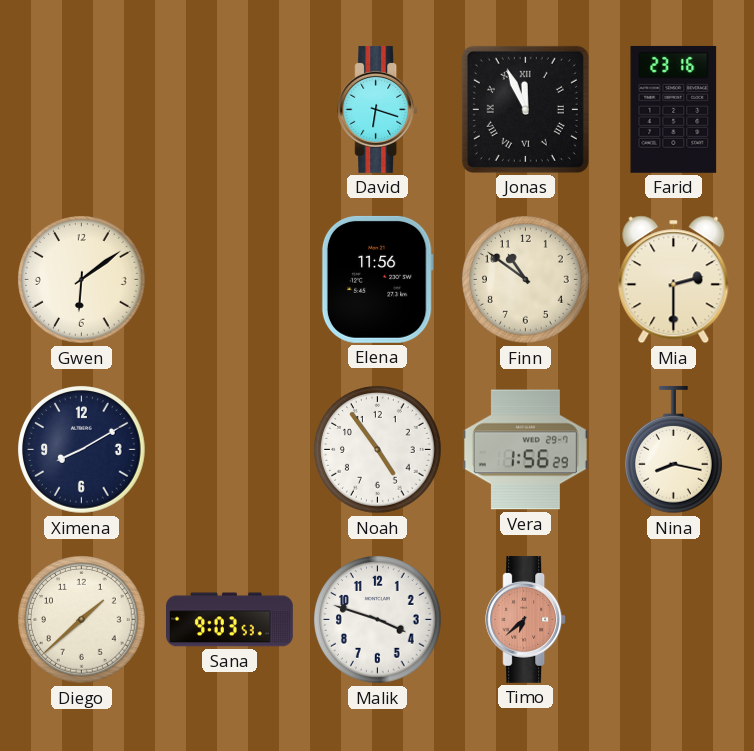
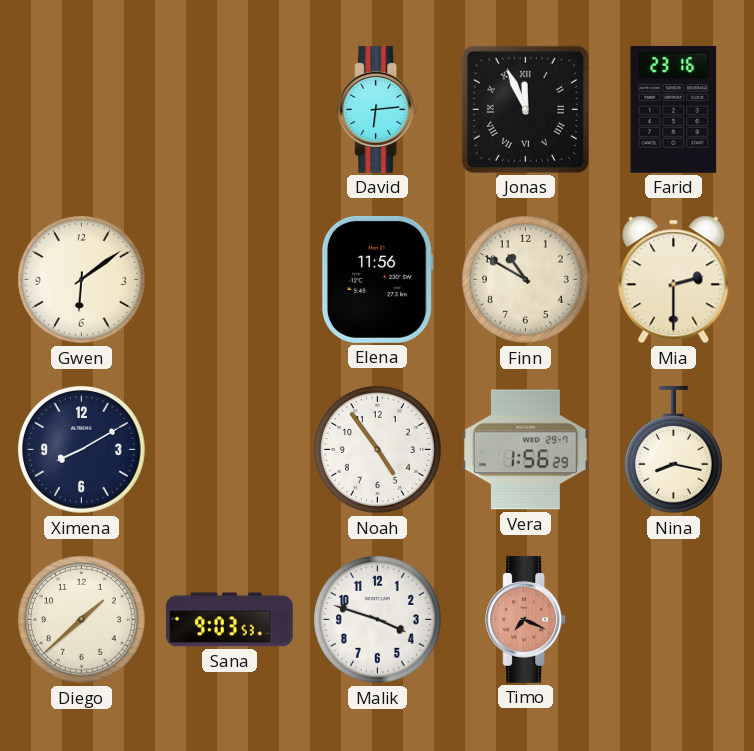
David: 6:18 -> 6:14
Finn: 10:51 -> 10:50
Timo: 6:38 -> 7:19
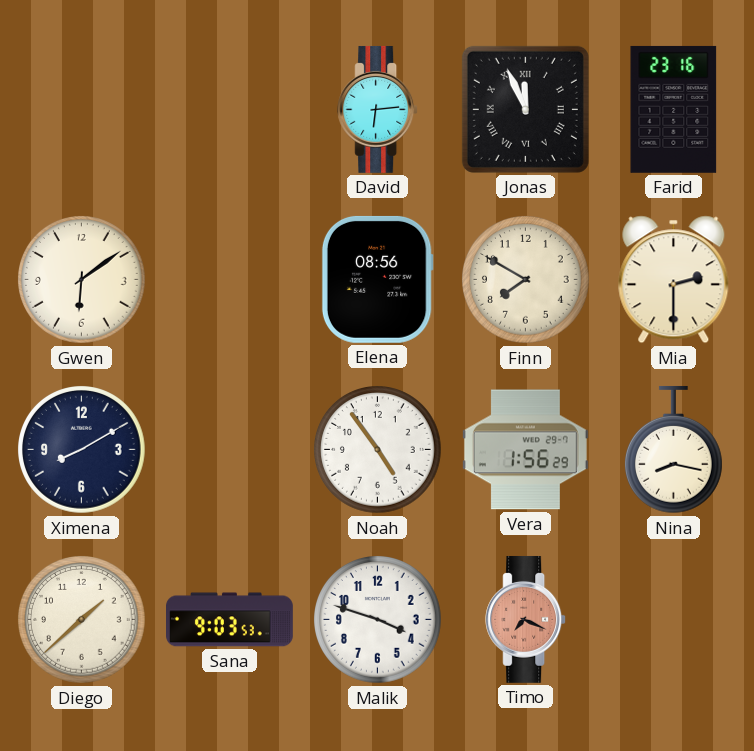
Elena: 11:56 -> 08:56
Finn: 10:50 -> 7:50
